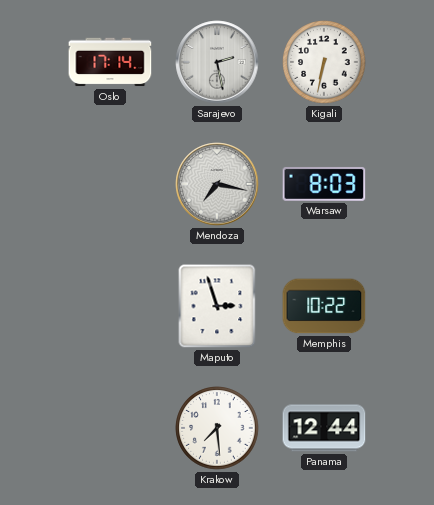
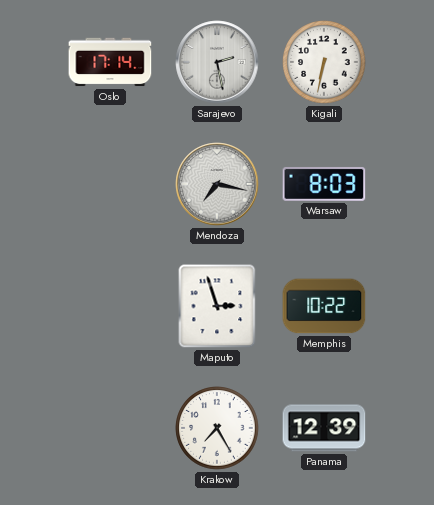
Krakow: 7:29 -> 7:25
Panama: 12:44 -> 12:39
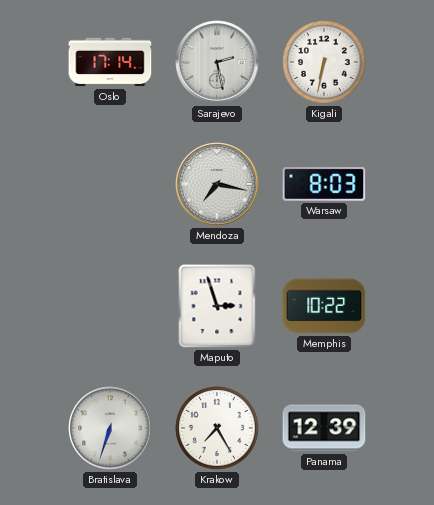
Bratislava: none -> 6:33
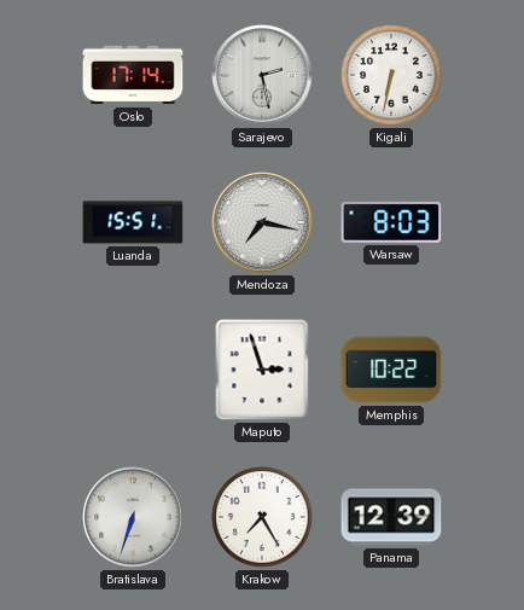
Luanda: none -> 15:51
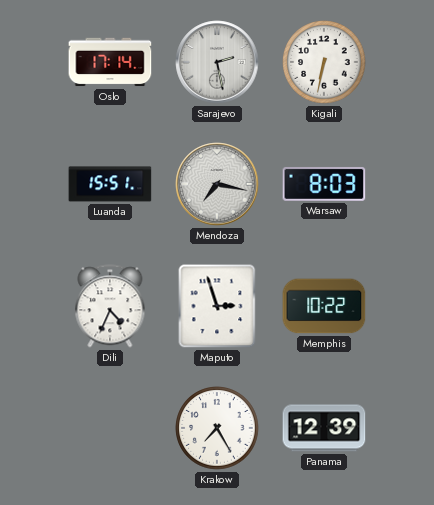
Dili: none -> 4:34
Bratislava: 6:33 -> none
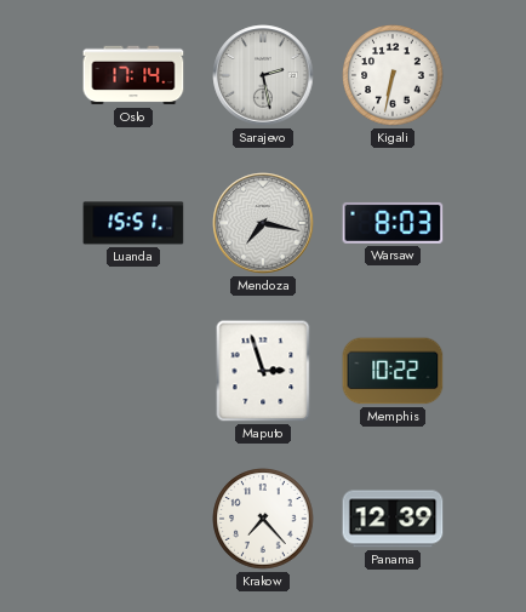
Dili: 4:34 -> none
Krakow: 7:25 -> 7:23
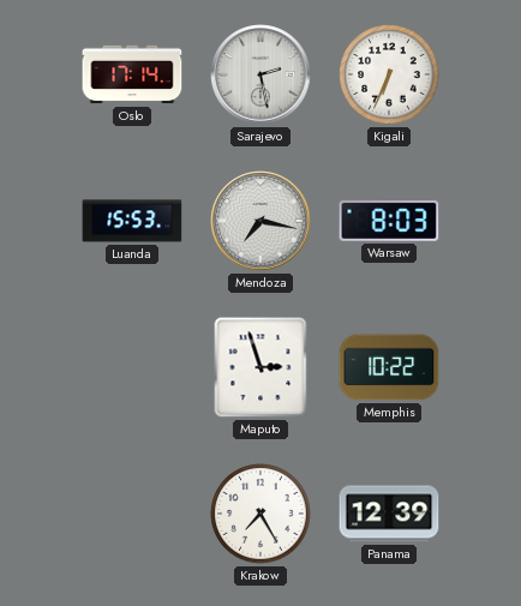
Kigali: 6:32 -> 6:34
Luanda: 15:51 -> 15:53
Krakow: 7:23 -> 7:25
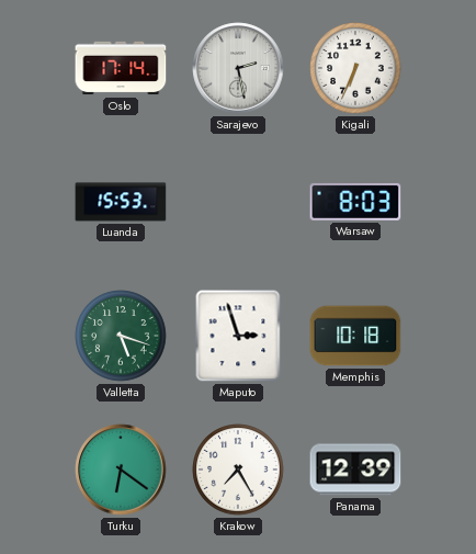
Mendoza: 7:17 -> none
Valletta: none -> 5:18
Memphis: 10:22 -> 10:18
Turku: none -> 6:21
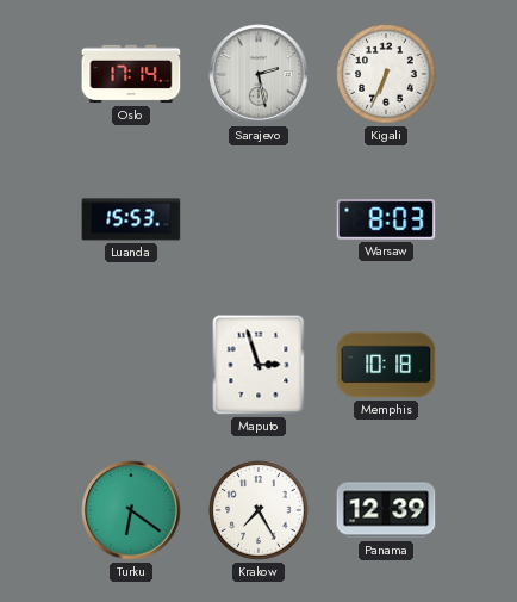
Valletta: 5:18 -> none
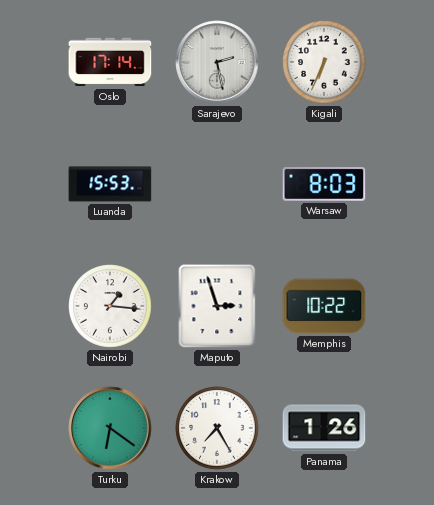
Nairobi: none -> 1:16
Memphis: 10:18 -> 10:22
Panama: 12:39 -> 1:26
